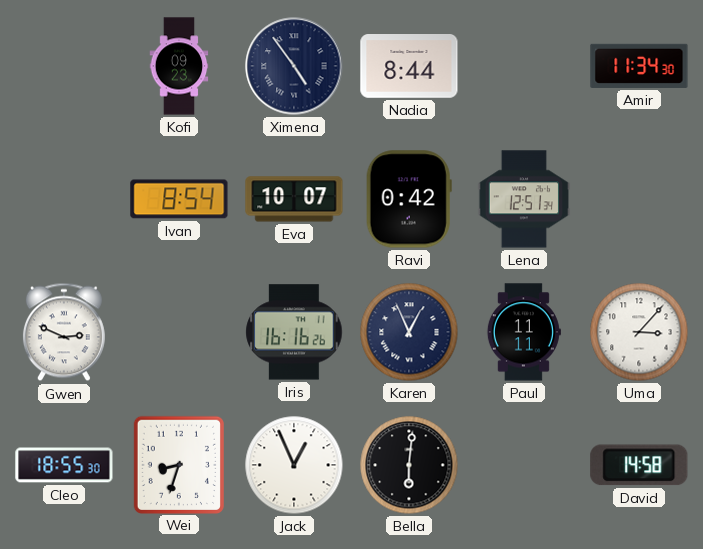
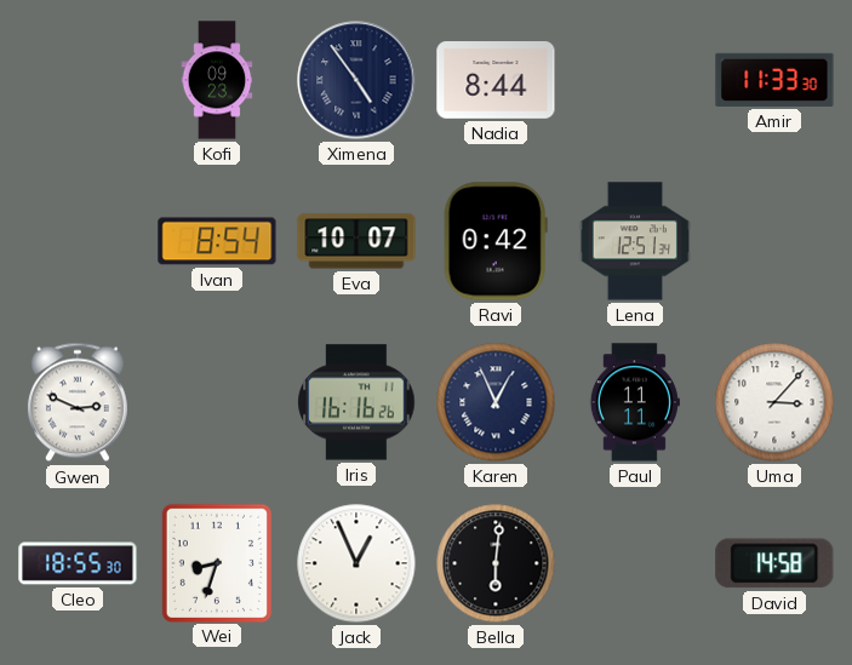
Amir: 11:34 -> 11:33
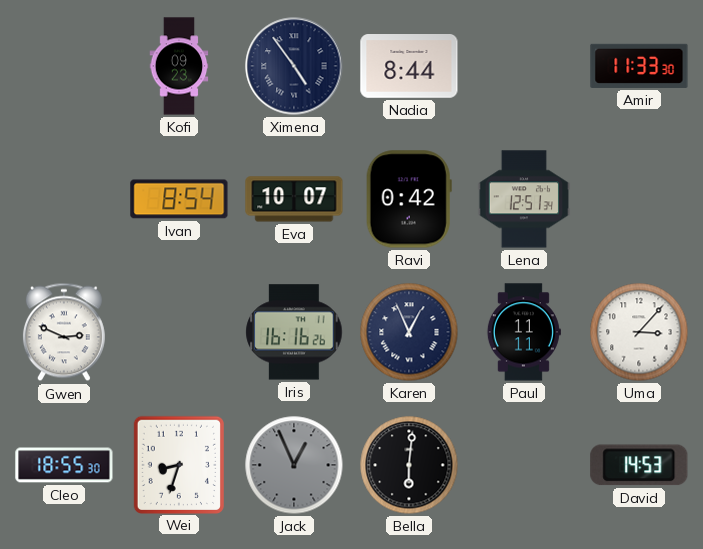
Jack dial: white -> grey
David: 14:58 -> 14:53
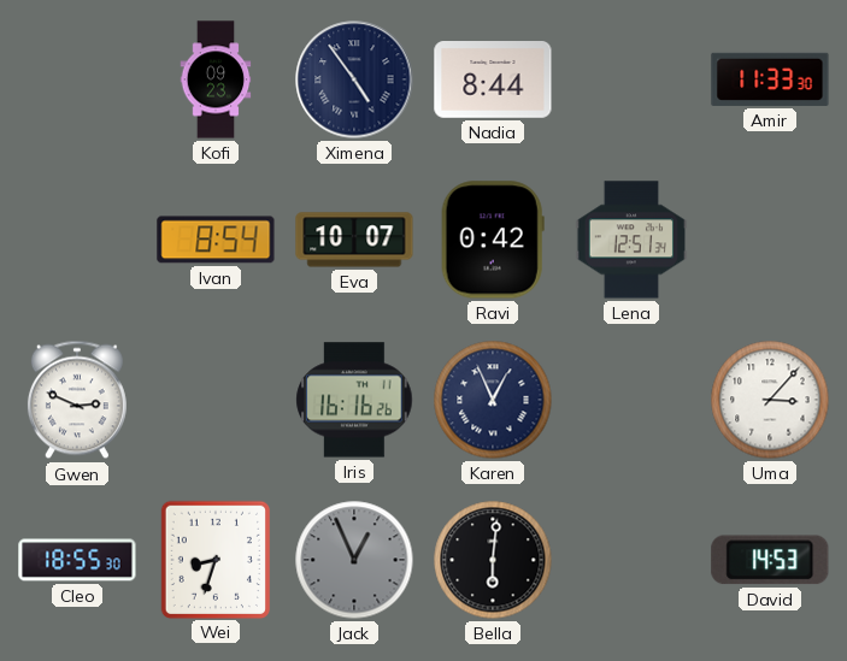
Paul: 11:11 -> none
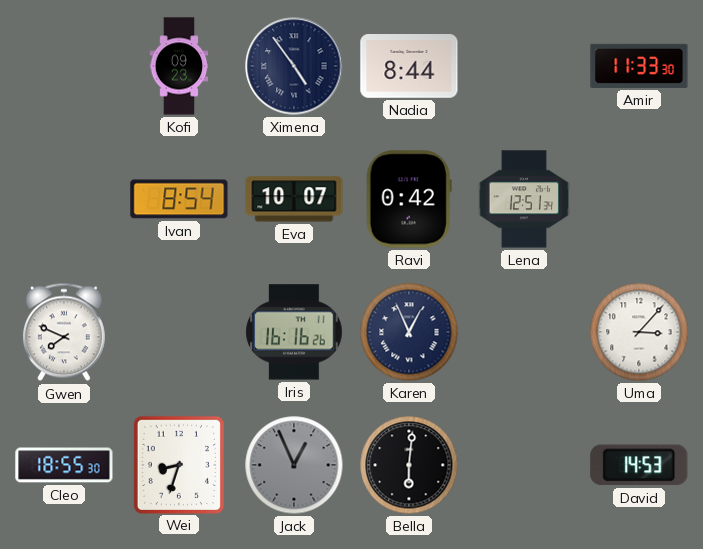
Gwen: 2:49 -> 7:49
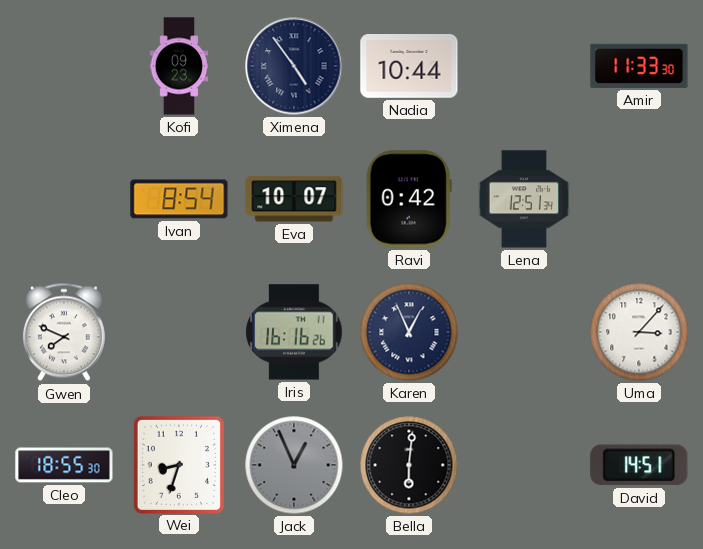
Nadia: 8:44 -> 10:44
David: 14:53 -> 14:51
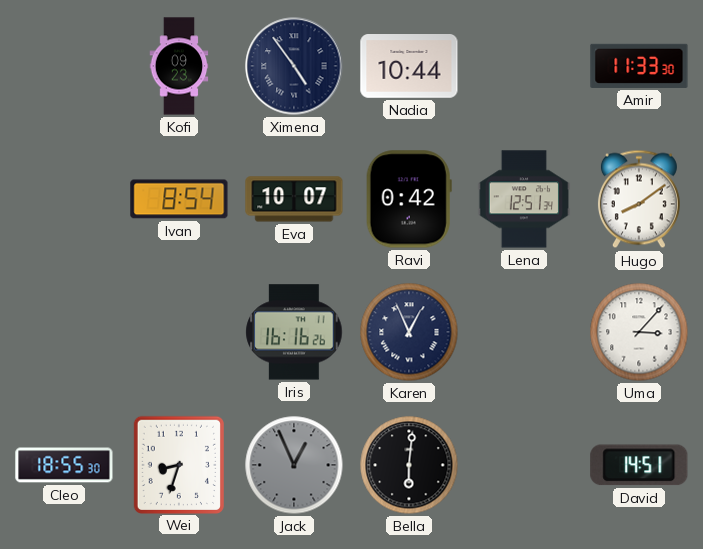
Hugo: none -> 8:09
Gwen: 7:49 -> none
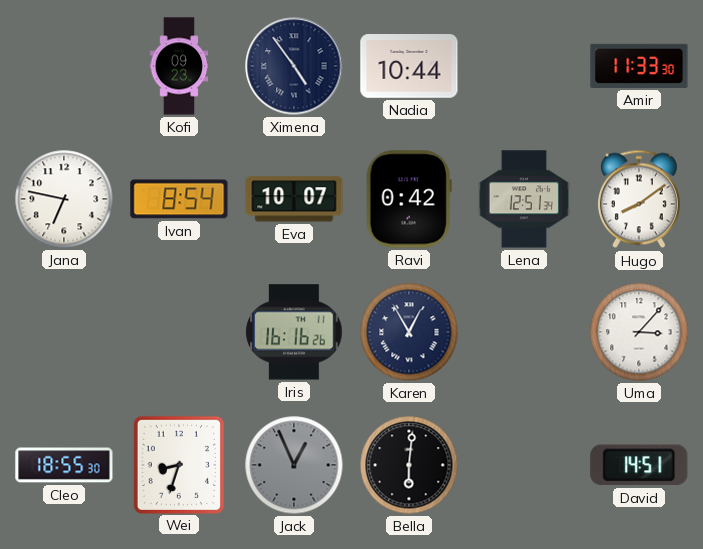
Jana: none -> 6:47
Karen: 12:56 -> 12:55
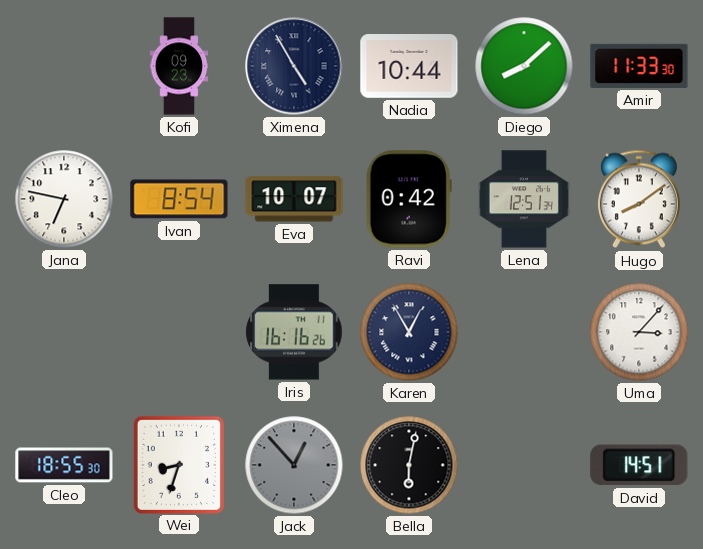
Ximena: 4:54 -> 4:55
Diego: none -> 8:08
Jack: 12:56 -> 12:53
Bella: 6:01 -> 6:02
